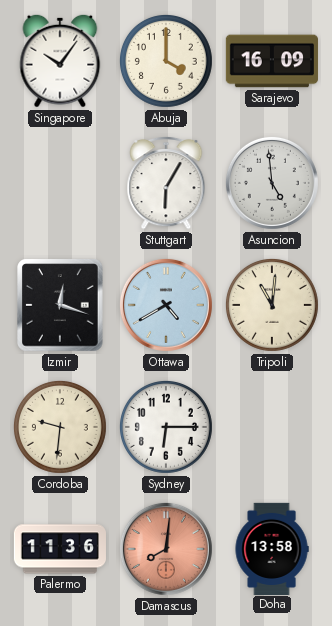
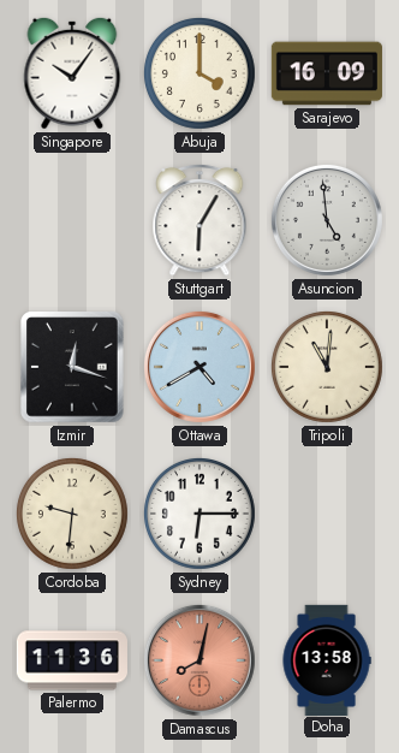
Damascus: 8:01 -> 8:02
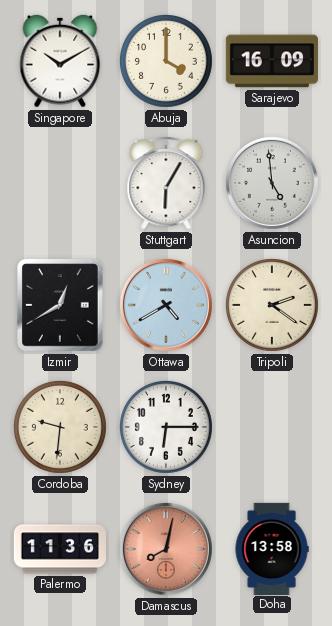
Singapore: 10:06 -> 10:10
Izmir: 12:18 -> 12:40
Tripoli: 11:01 -> 2:21
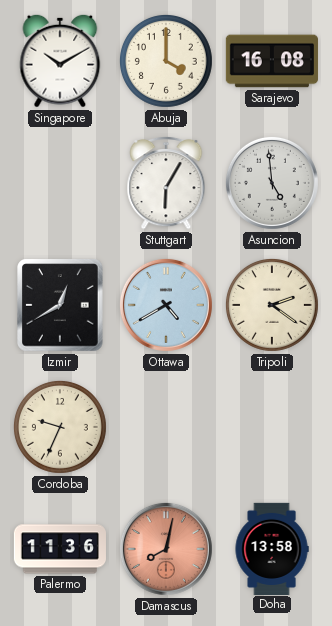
Sarajevo: 16:09 -> 16:08
Cordoba: 9:31 -> 9:34
Sydney: 6:15 -> none
